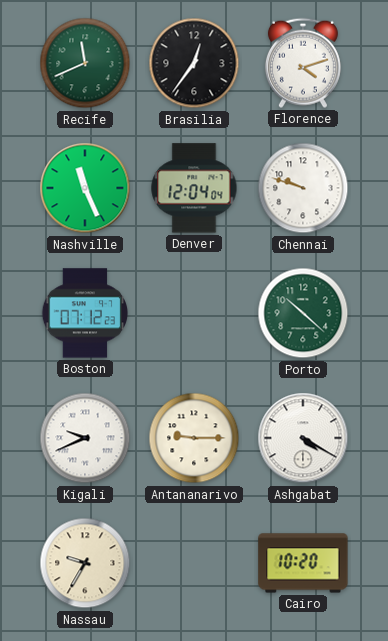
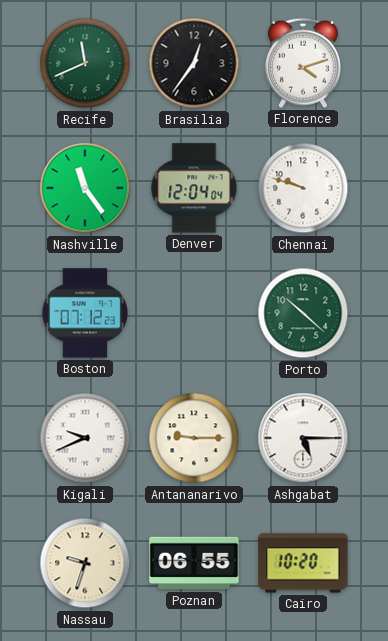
Nashville: 11:26 -> 11:24
Ashgabat: 4:20 -> 5:15
Nassau: 9:35 -> 9:33
Poznan: none -> 06:55
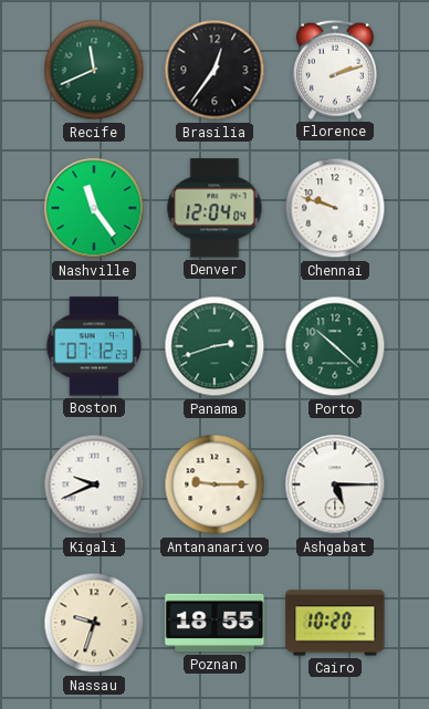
Florence: 4:12 -> 2:12
Panama: none -> 2:42
Poznan: 06:55 -> 18:55
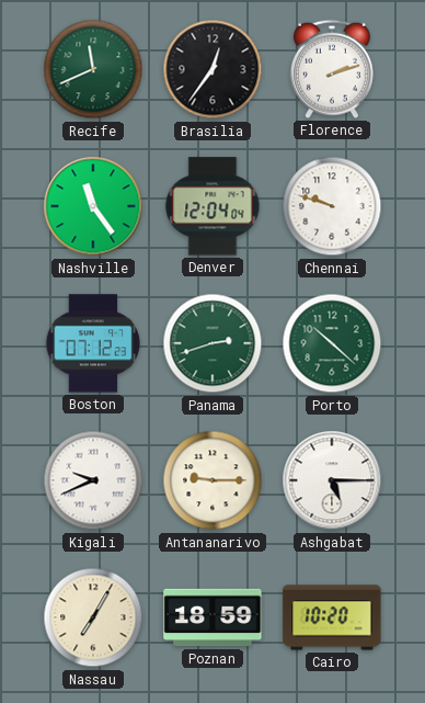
Nassau: 9:33 -> 7:05
Poznan: 18:55 -> 18:59
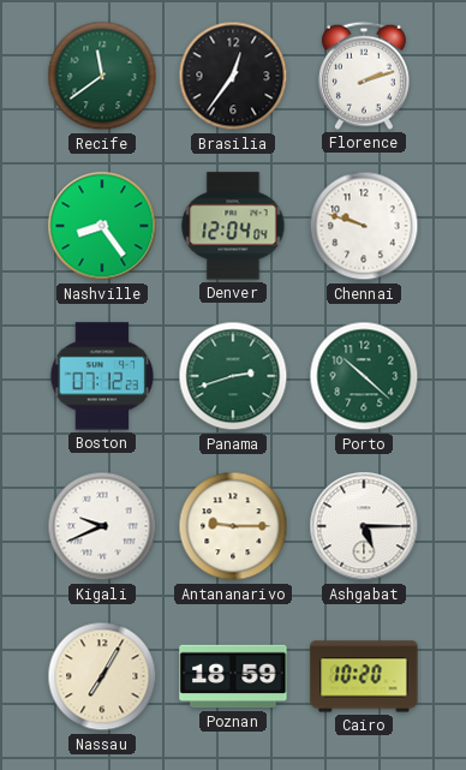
Recife: 11:41 -> 11:39
Nashville: 11:24 -> 8:24
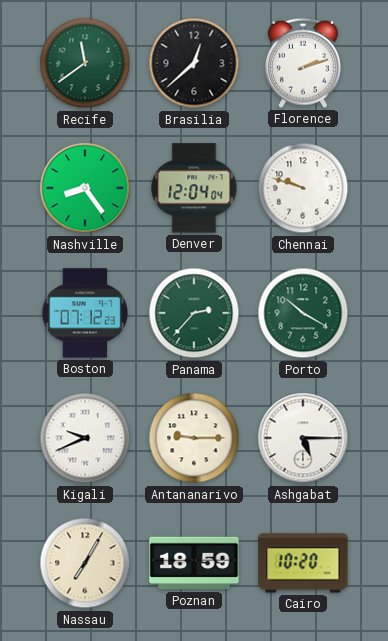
Brasilia: 12:36 -> 12:38
Panama: 2:42 -> 2:37
Porto: 10:22 -> 10:20
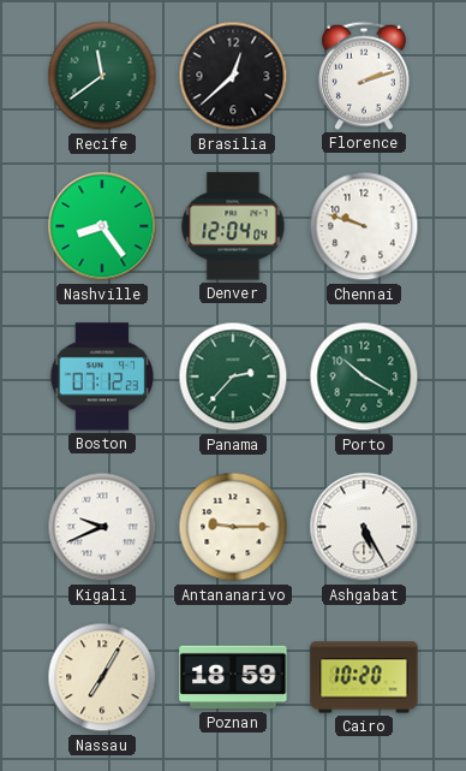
Ashgabat: 5:15 -> 5:25
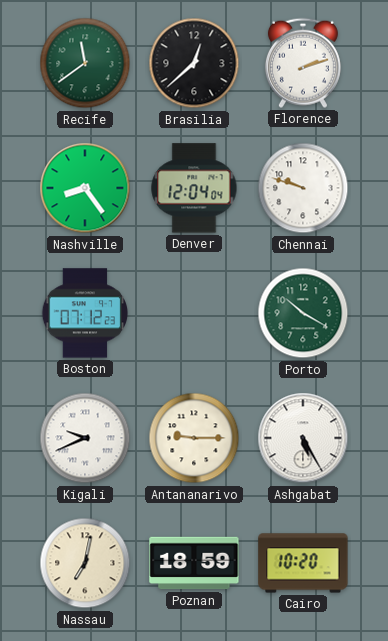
Panama: 2:37 -> none
Nassau: 7:05 -> 7:02
